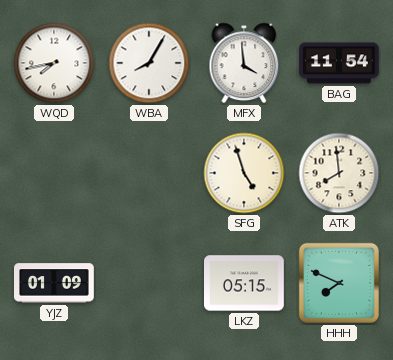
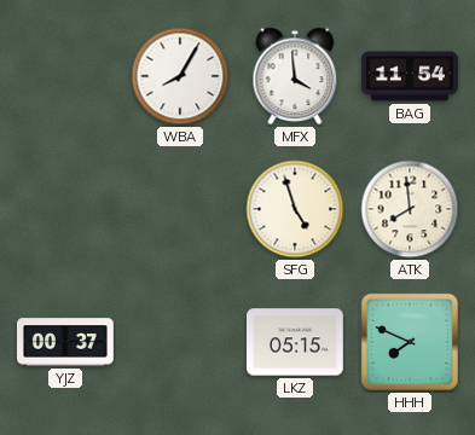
WQD: 7:43 -> none
YJZ: 01:09 -> 00:37
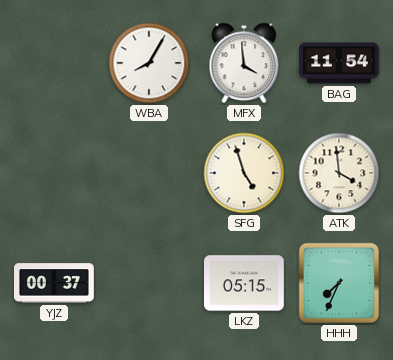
ATK: 7:59 -> 3:59
HHH: 7:49 -> 7:34
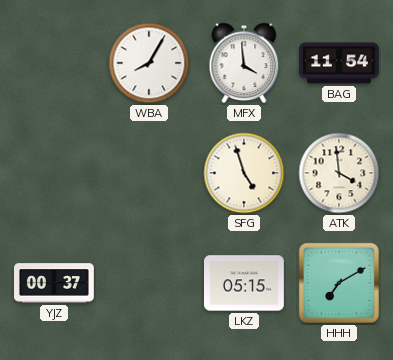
HHH: 7:34 -> 7:10
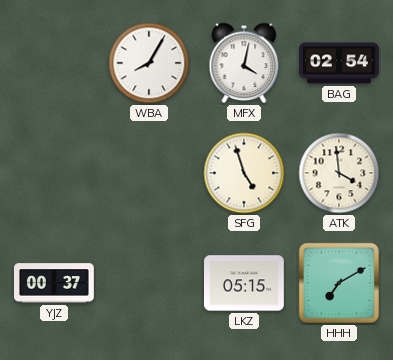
MFX: 3:59 -> 4:02
BAG: 11:54 -> 02:54
